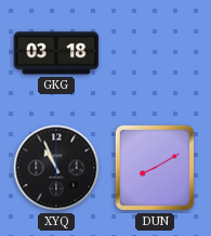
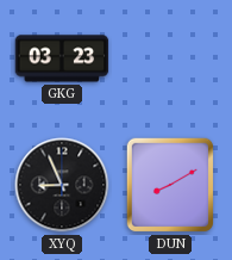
GKG: 03:18 -> 03:23
XYQ: 10:56 -> 8:56
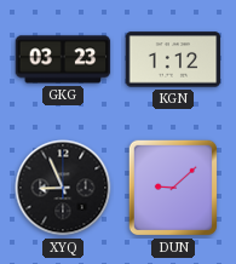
KGN: none -> 1:12
DUN: 8:10 -> 9:08
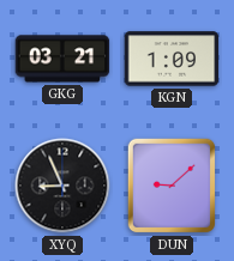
GKG: 03:23 -> 03:21
KGN: 1:12 -> 1:09
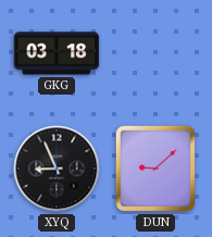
GKG: 03:21 -> 03:18
KGN: 1:09 -> none
